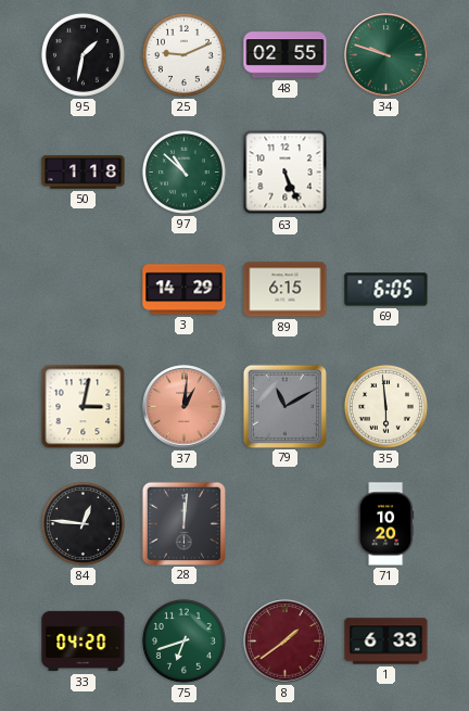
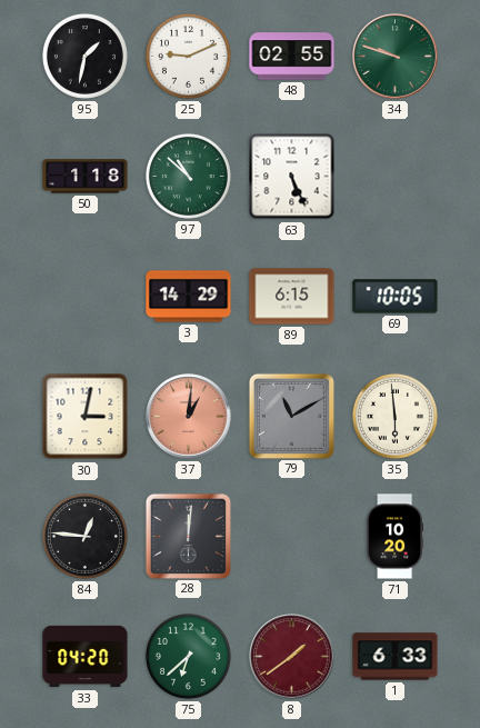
69: 6:05 -> 10:05
75: 6:42 -> 6:38
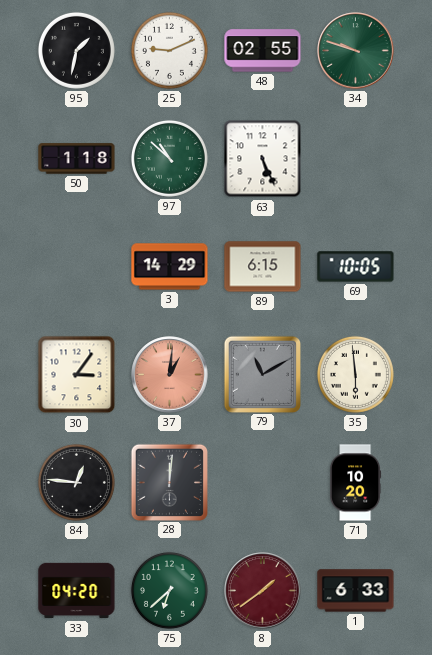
30: 3:02 -> 3:06
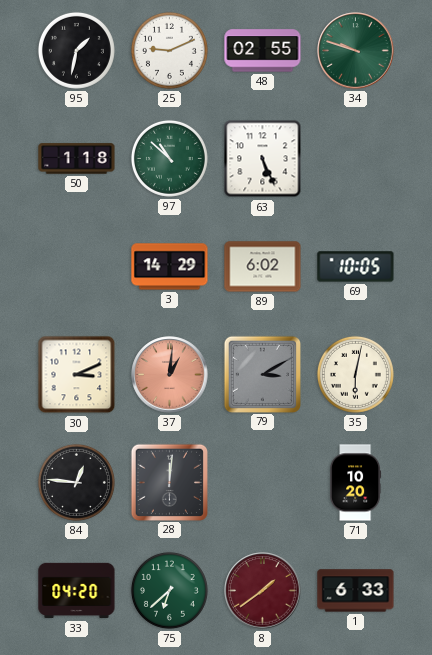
89: 6:15 -> 6:02
30: 3:06 -> 3:11
79: 11:10 -> 3:10
35: 5:59 -> 6:02
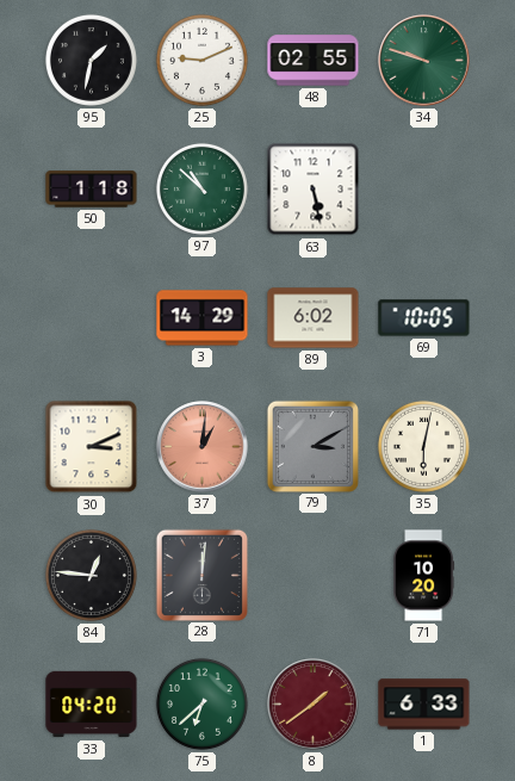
63: 5:26 -> 5:28
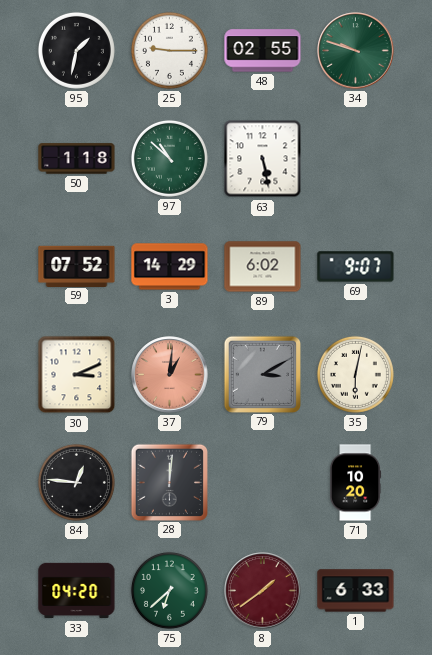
25: 9:11 -> 9:15
59: none -> 07:52
69: 10:05 -> 9:07
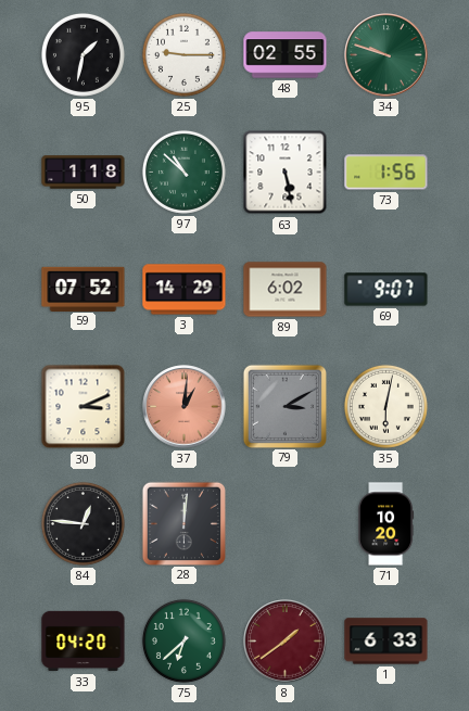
73: none -> 1:56
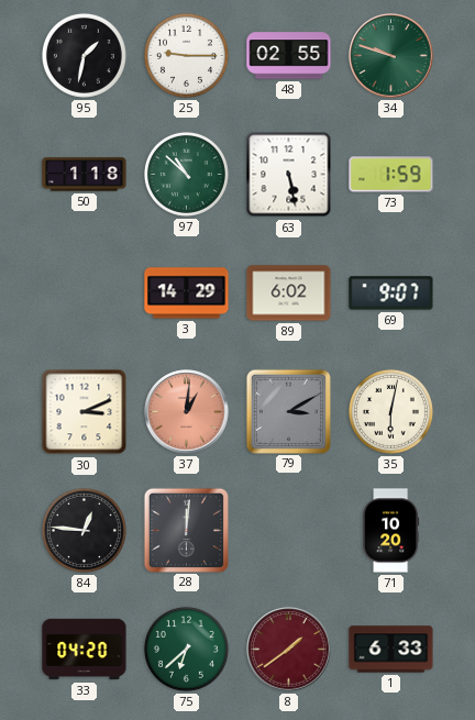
73: 1:56 -> 1:59
59: 07:52 -> none
